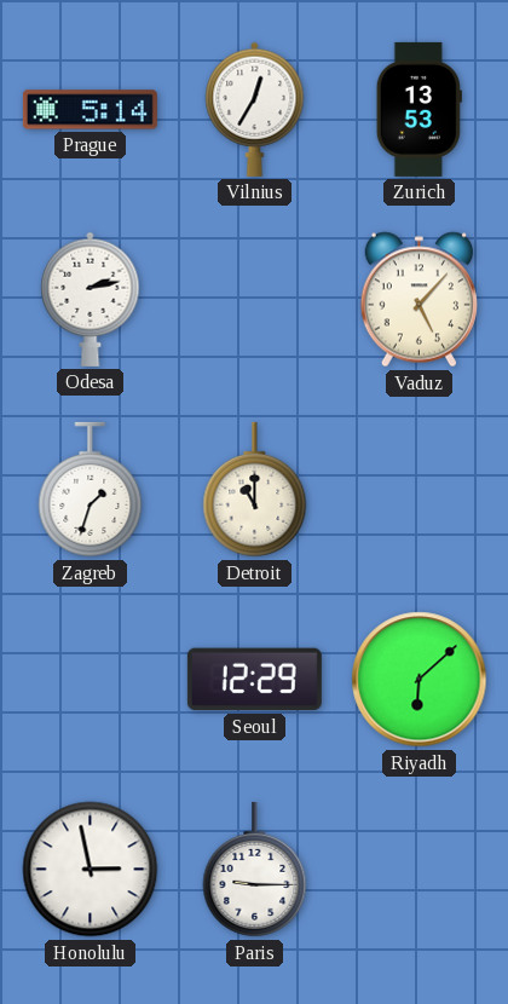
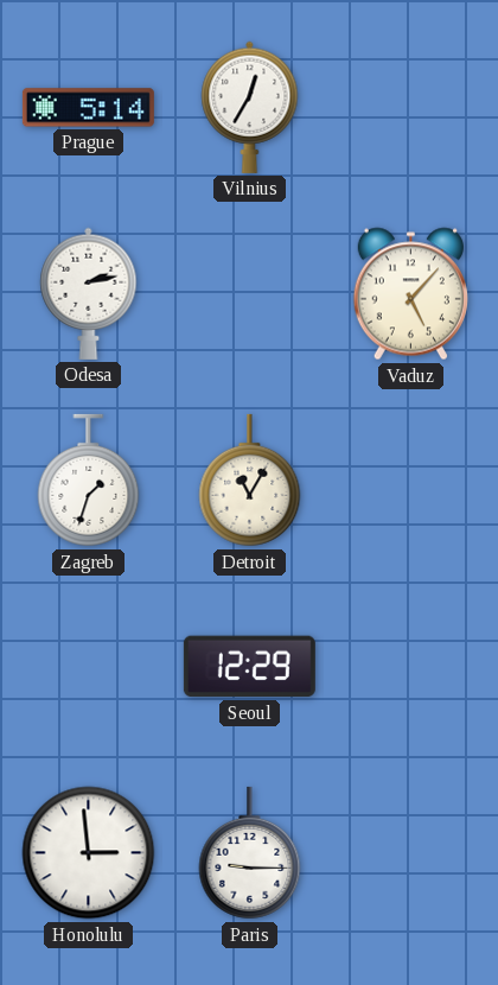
Zurich: 13:53 -> none
Detroit: 11:00 -> 11:05
Riyadh: 6:08 -> none
Honolulu: 2:58 -> 2:59
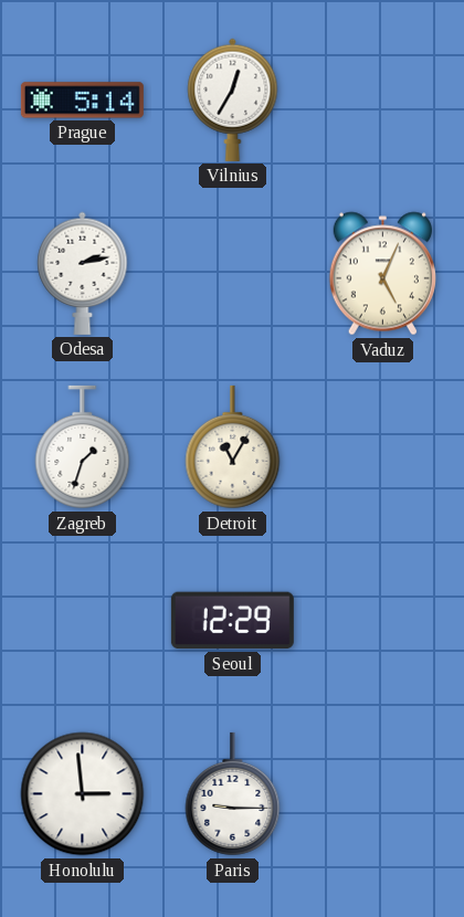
Vaduz: 5:07 -> 5:04
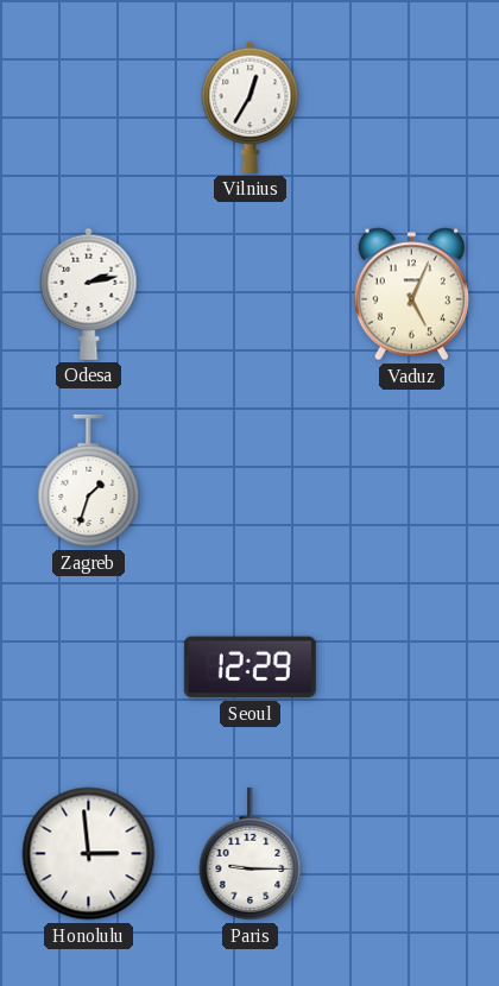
Prague: 5:14 -> none
Detroit: 11:05 -> none
